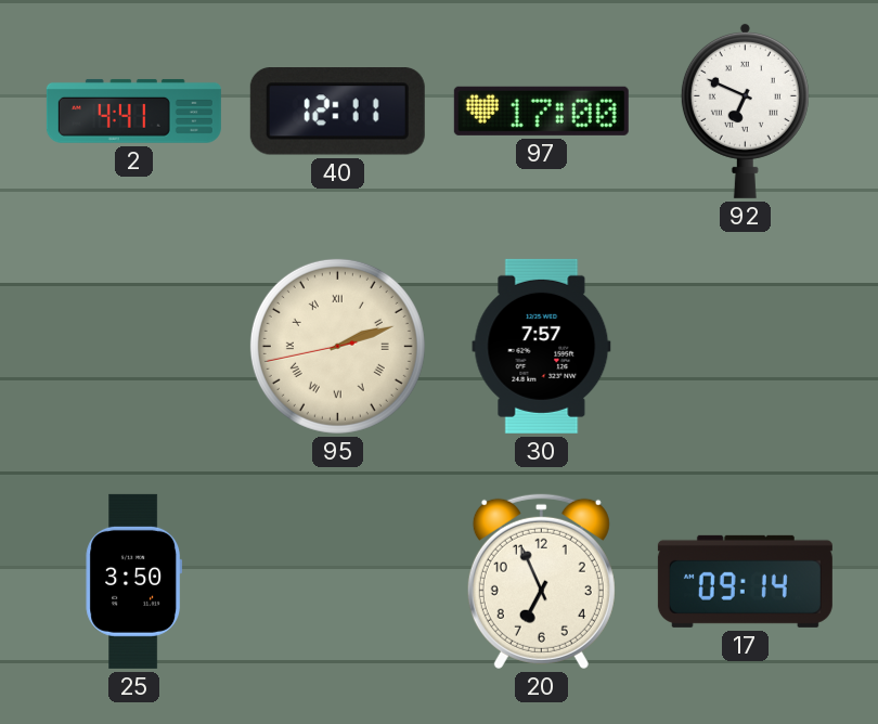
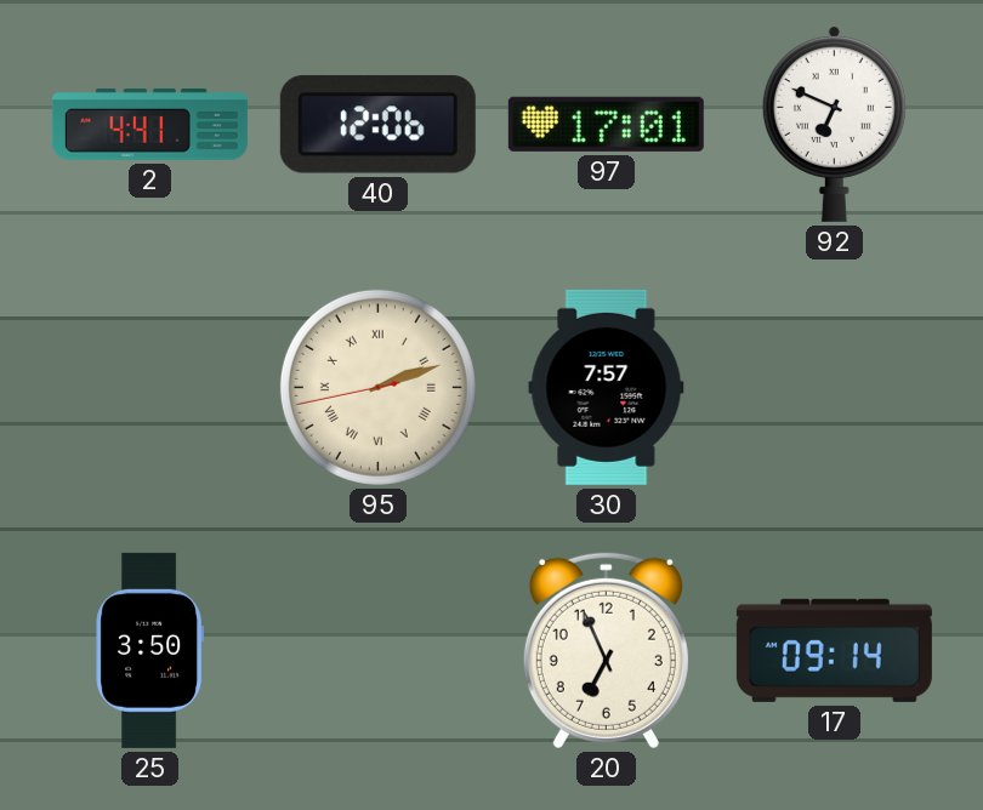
40: 12:11 -> 12:06
97: 17:00 -> 17:01
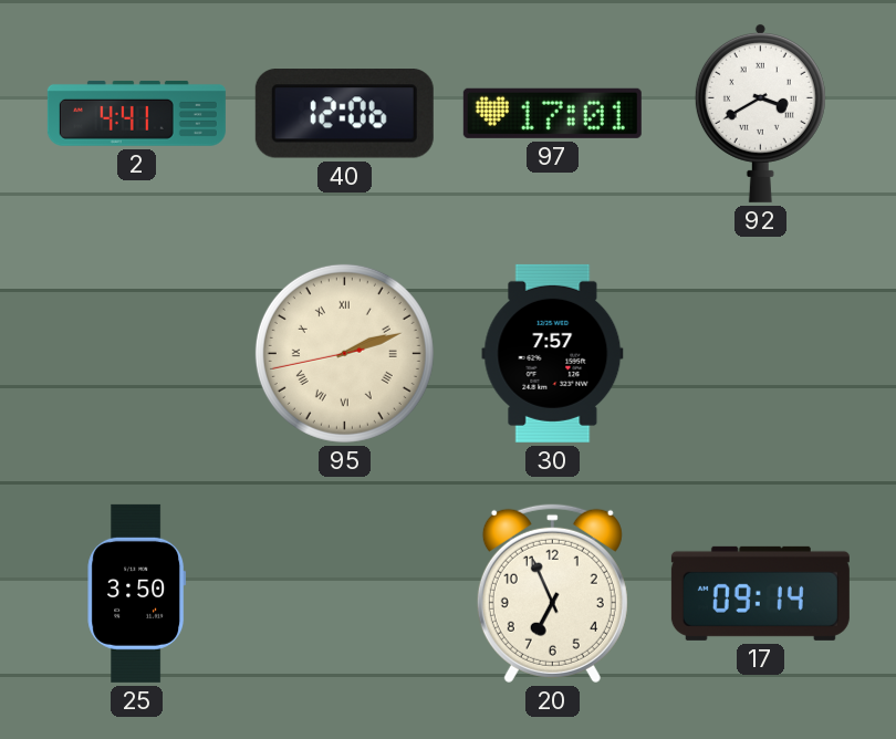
92: 6:49 -> 3:40
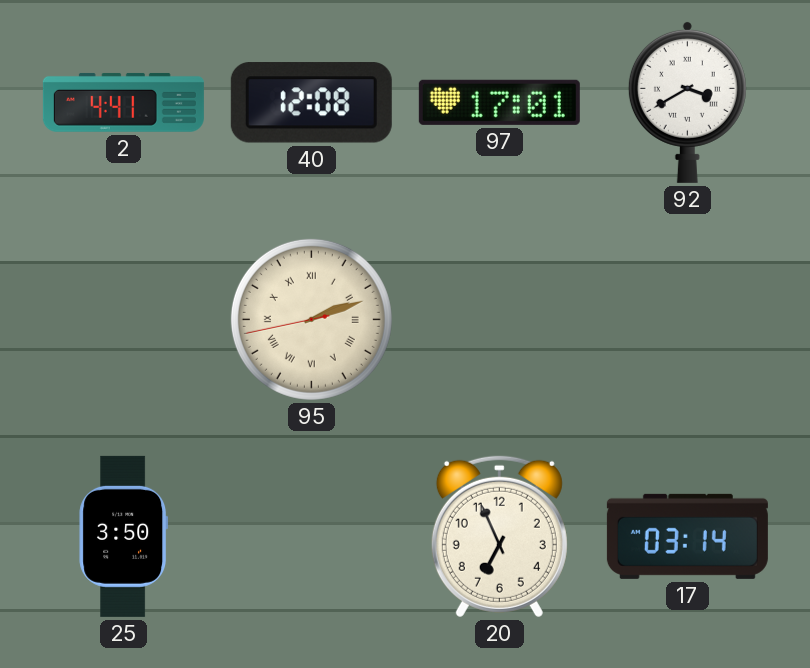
40: 12:06 -> 12:08
30: 7:57 -> none
17: 09:14 -> 03:14
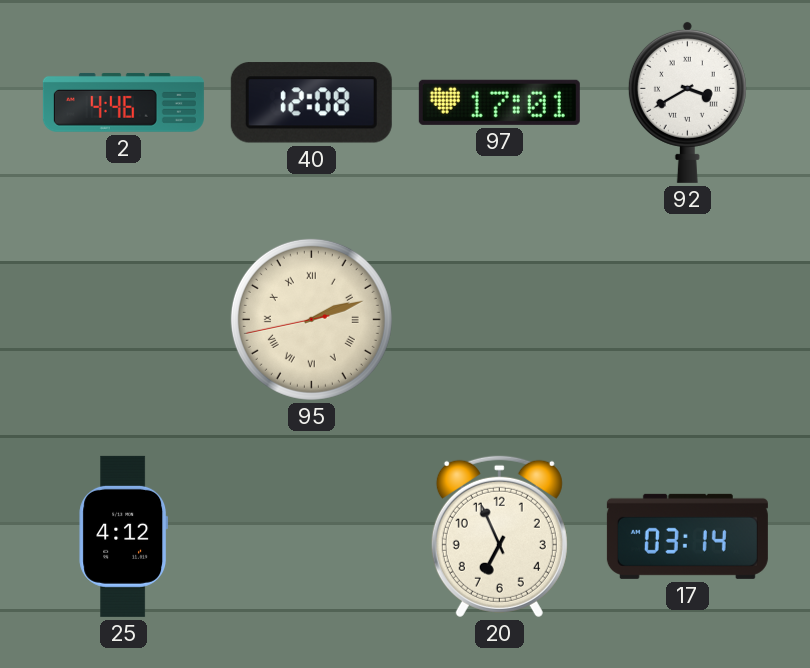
2: 4:41 -> 4:46
25: 3:50 -> 4:12
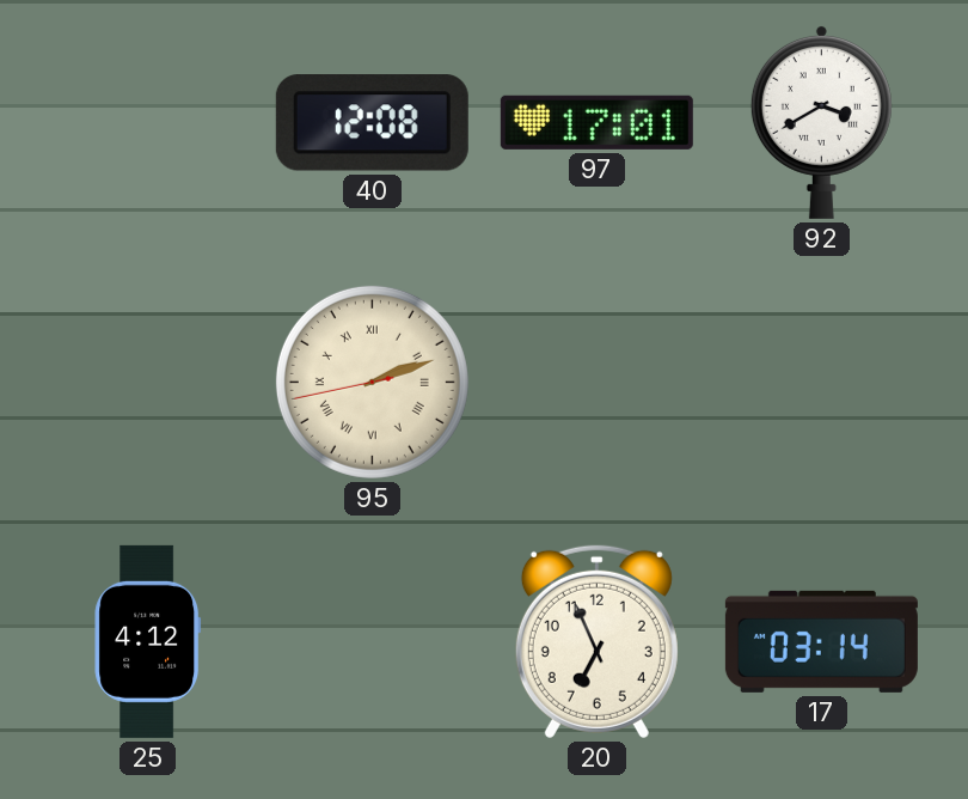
2: 4:46 -> none
